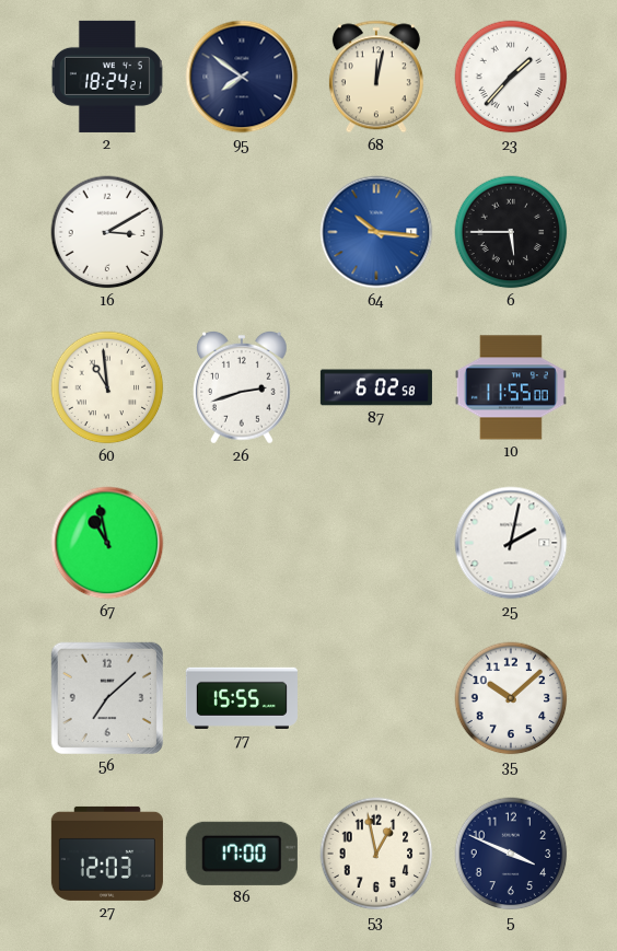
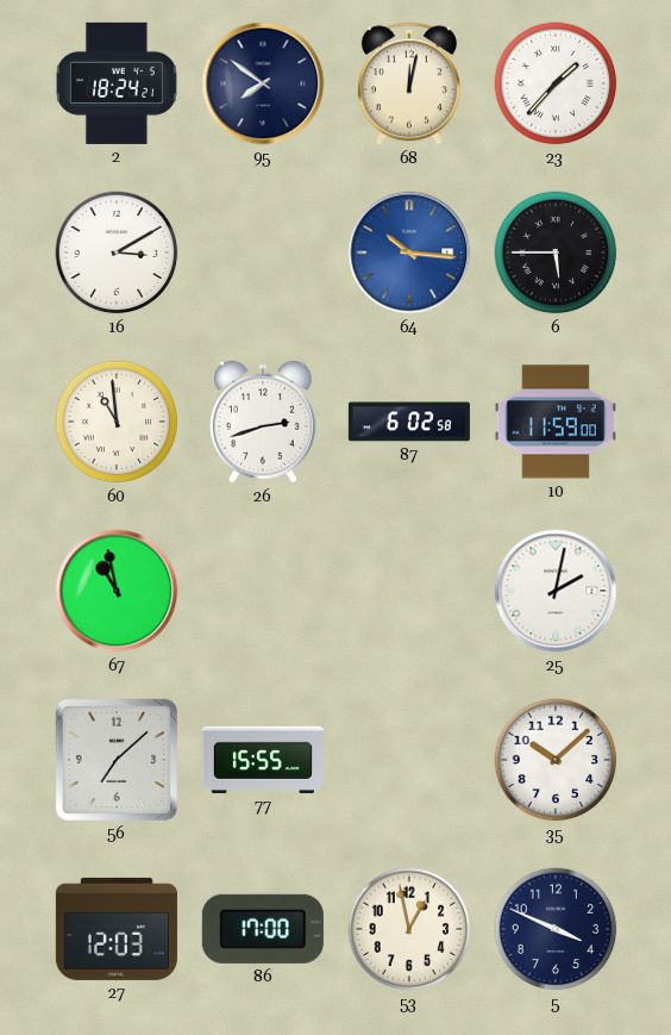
10: 11:55 -> 11:59
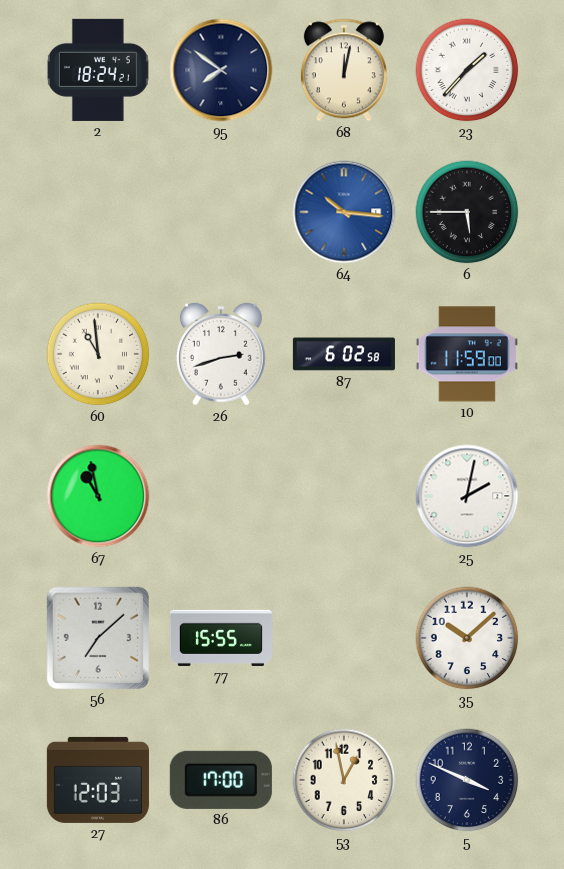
16: 3:10 -> none
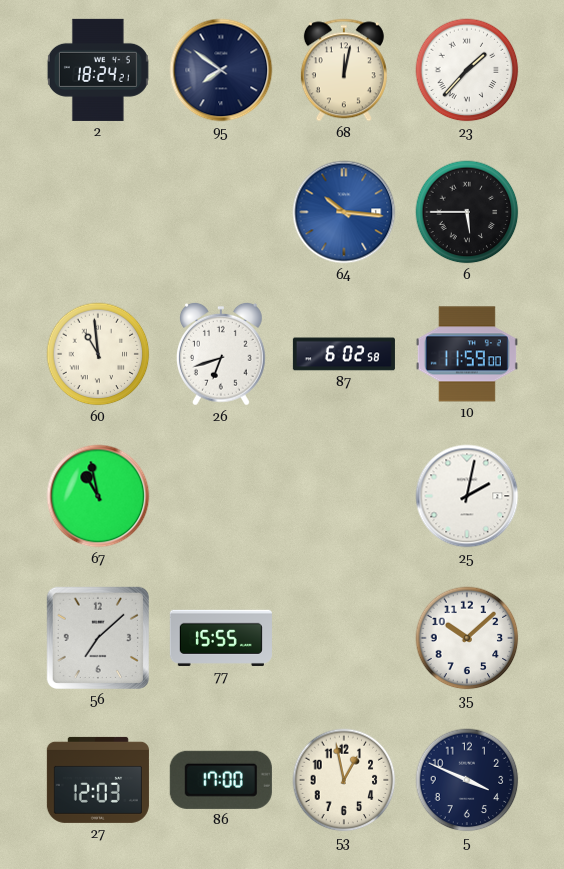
26: 2:42 -> 6:42
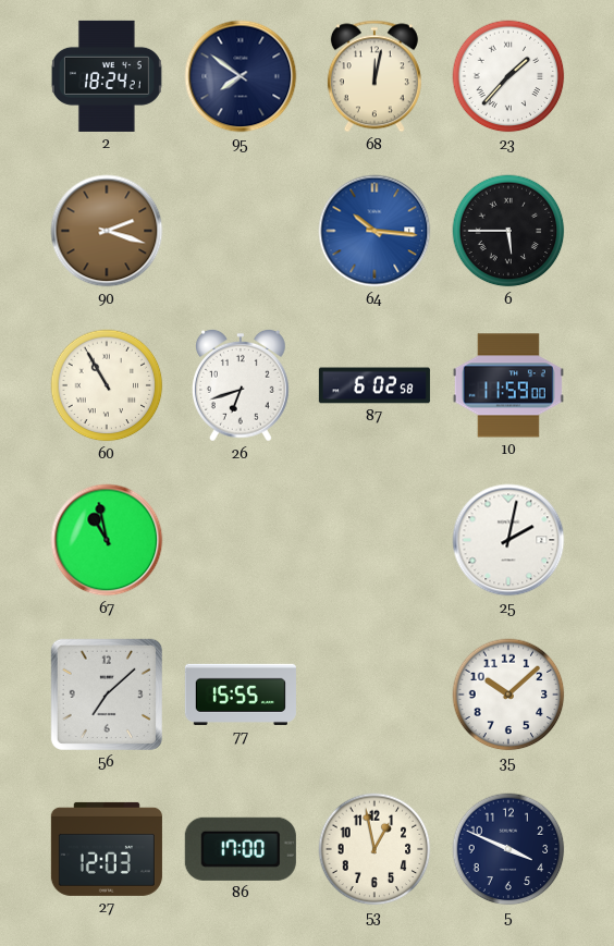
90: none -> 2:18
60: 10:59 -> 10:55
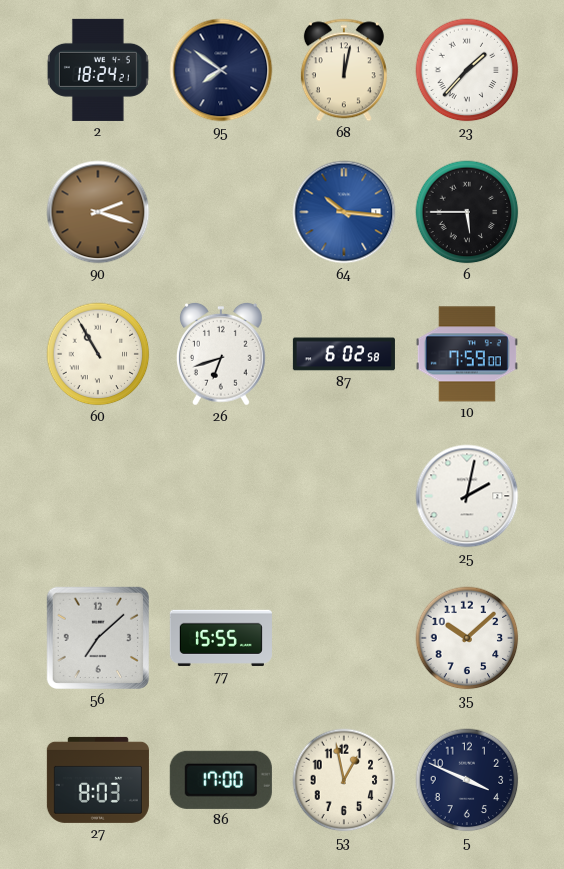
10: 11:59 -> 7:59
67: 10:58 -> none
27: 12:03 -> 8:03
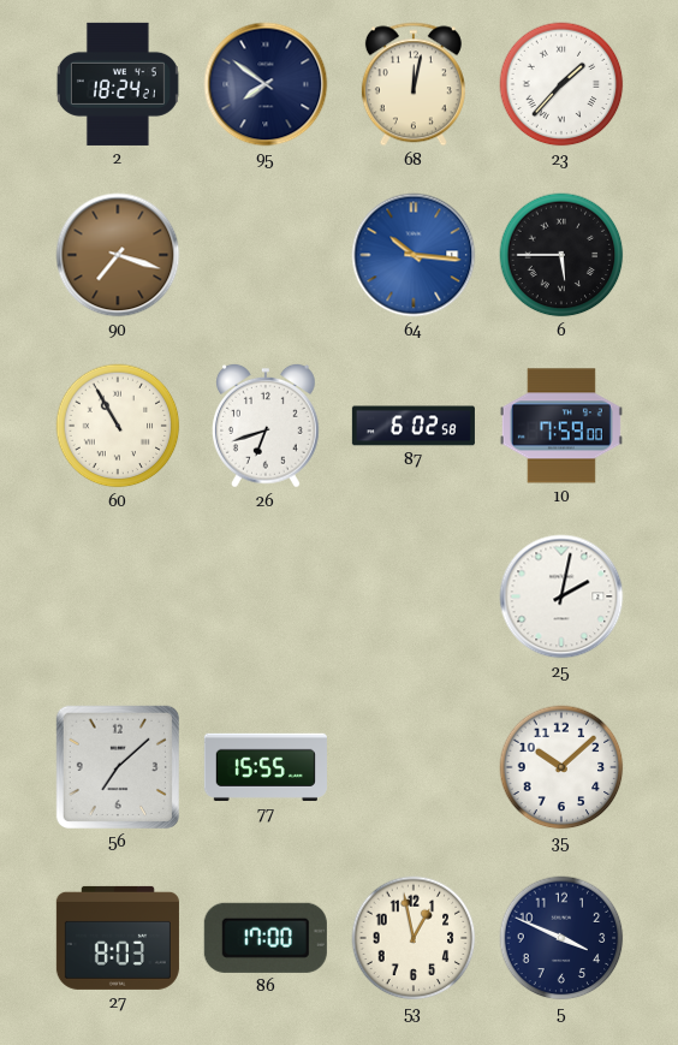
90: 2:18 -> 7:18
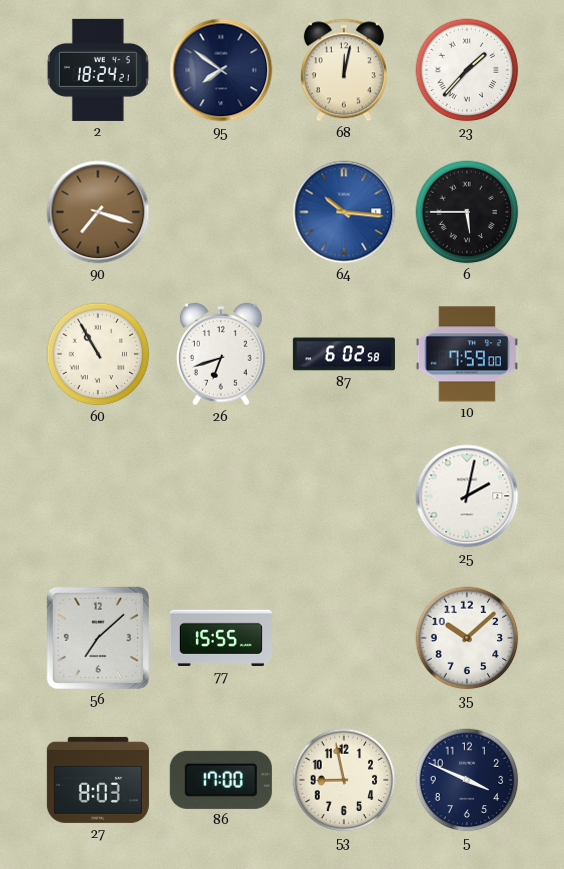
53: 12:58 -> 8:58
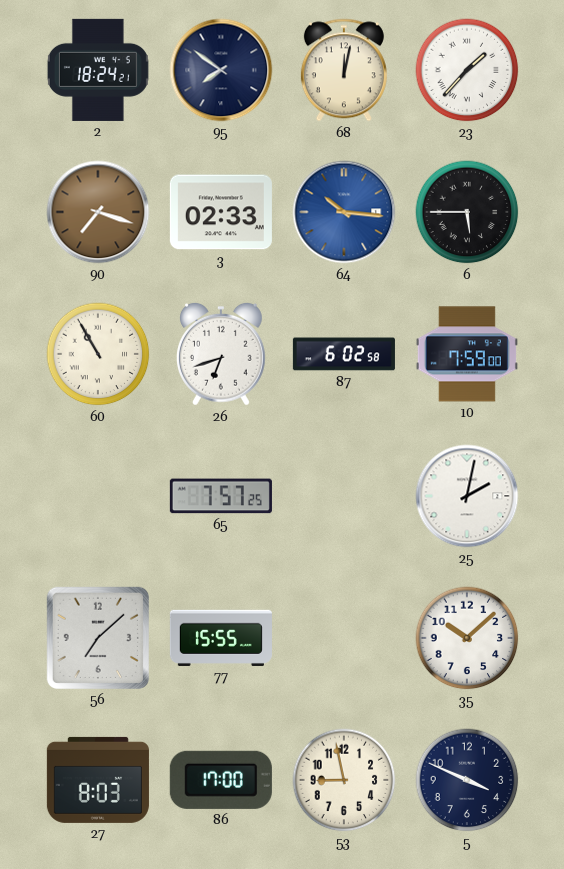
3: none -> 02:33
65: none -> 7:57
